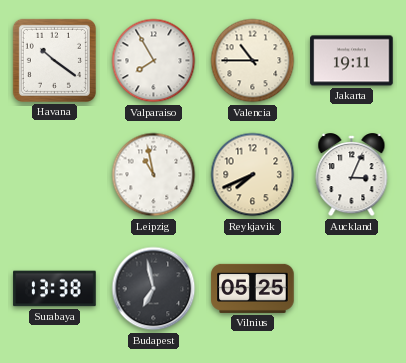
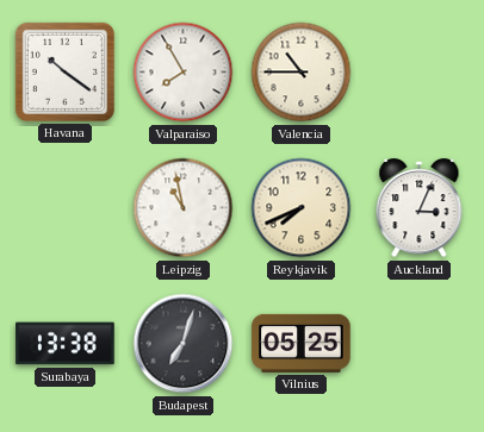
Jakarta: 19:11 -> none
Budapest: 6:58 -> 7:03
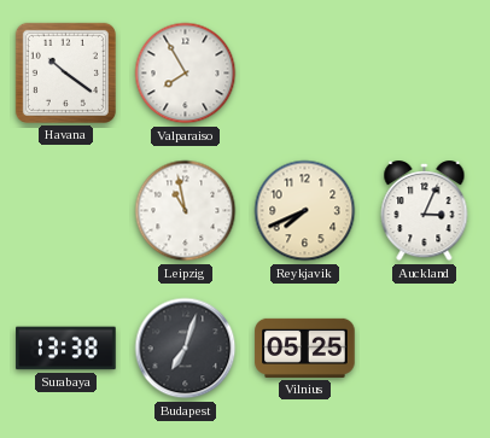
Valencia: 10:45 -> none
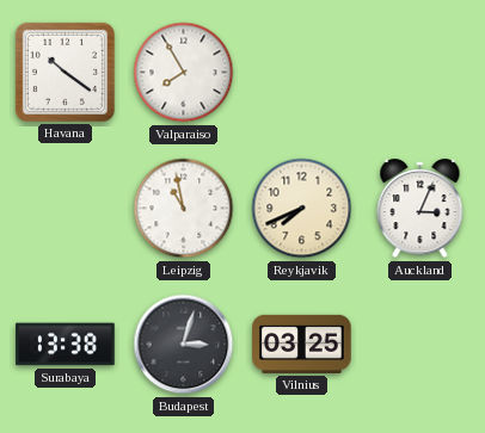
Budapest: 7:03 -> 3:03
Vilnius: 05:25 -> 03:25
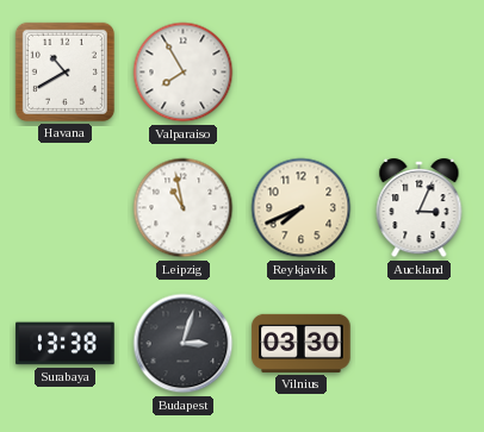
Havana: 10:21 -> 10:40
Vilnius: 03:25 -> 03:30
